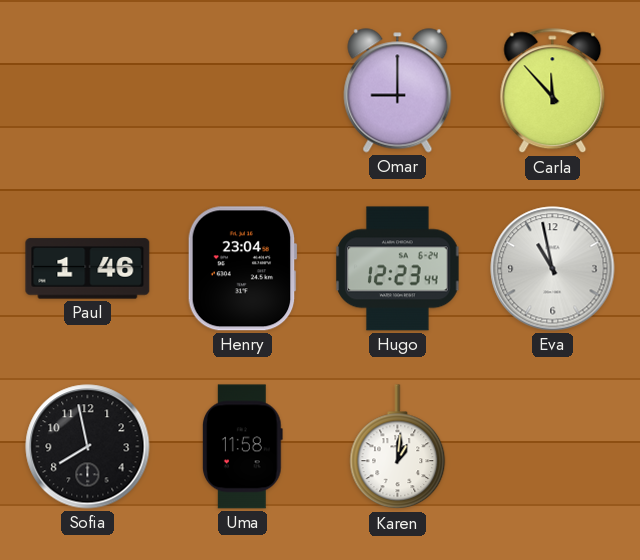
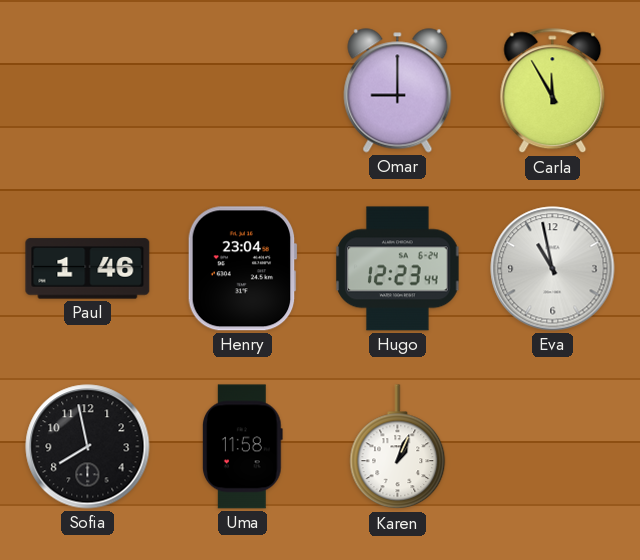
Carla: 11:53 -> 11:55
Karen: 1:01 -> 1:04
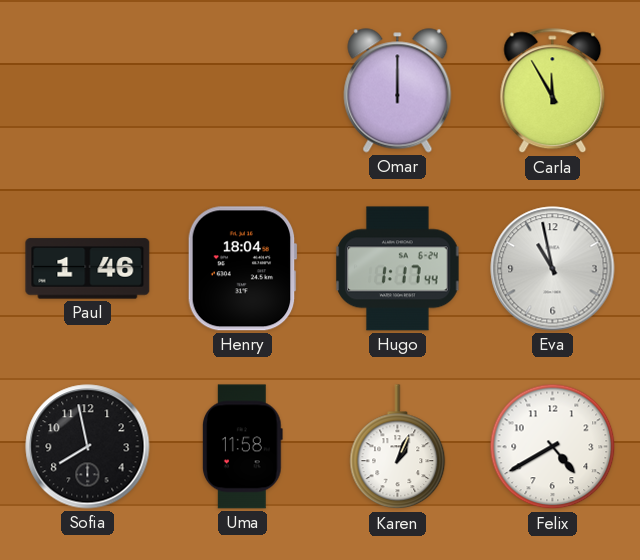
Omar: 9:00 -> 12:00
Henry: 23:04 -> 18:04
Hugo: 12:23 -> 1:17
Felix: none -> 4:40
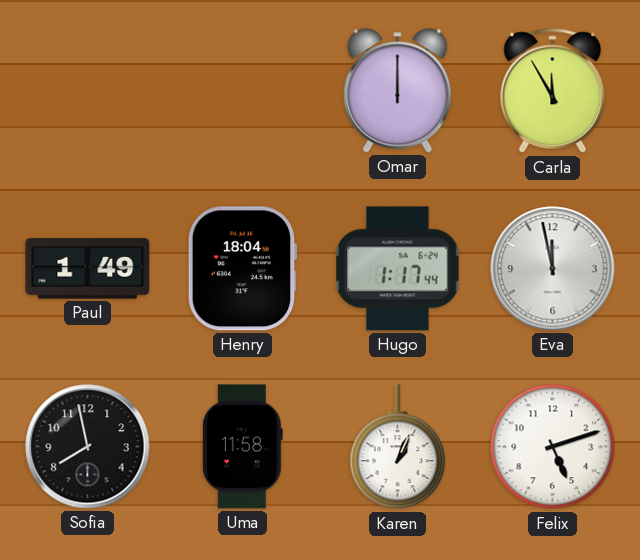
Paul: 1:46 -> 1:49
Eva: 10:58 -> 11:58
Felix: 4:40 -> 5:12
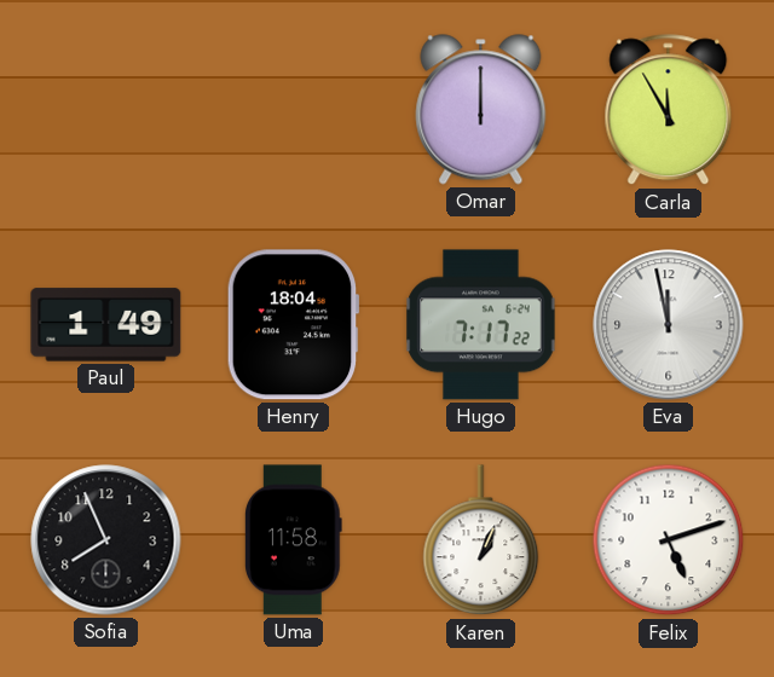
Hugo: 1:17 -> 7:17
Sofia: 7:58 -> 7:56
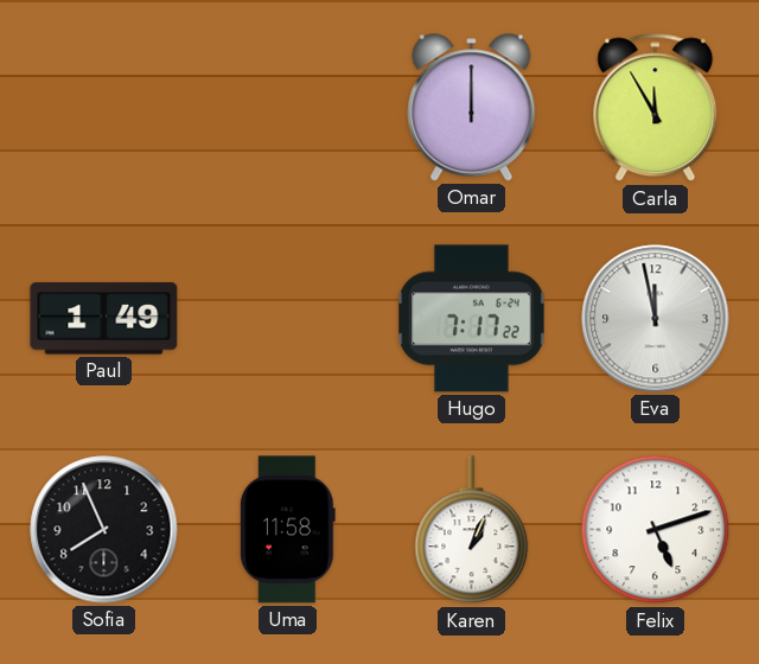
Henry: 18:04 -> none
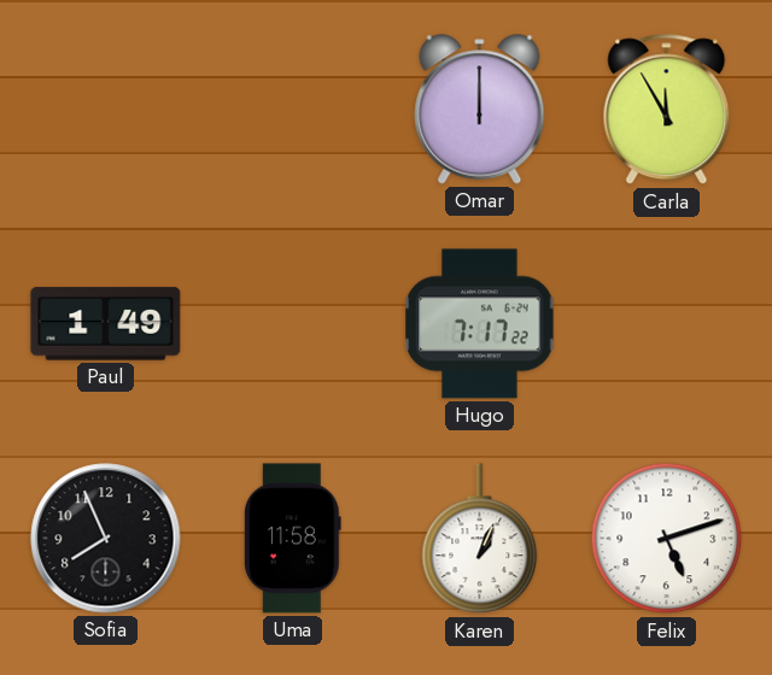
Eva: 11:58 -> none
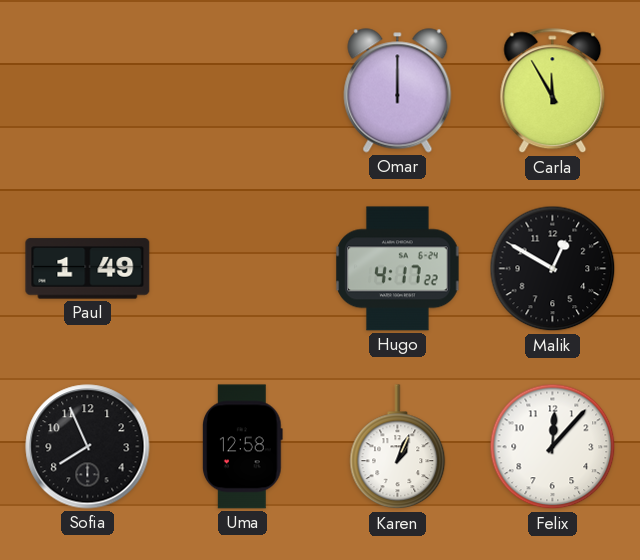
Hugo: 7:17 -> 4:17
Malik: none -> 12:50
Uma: 11:58 -> 12:58
Felix: 5:12 -> 12:07
